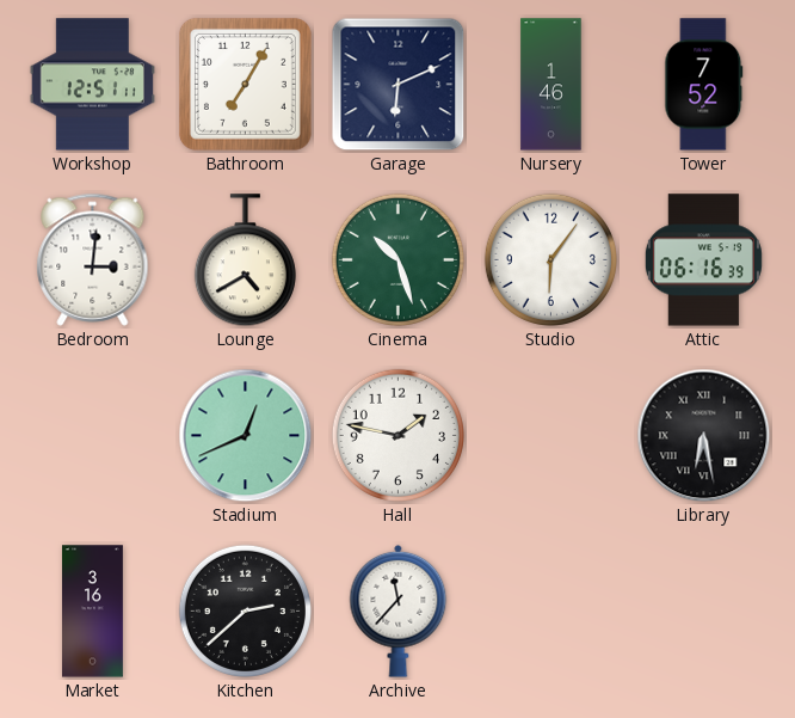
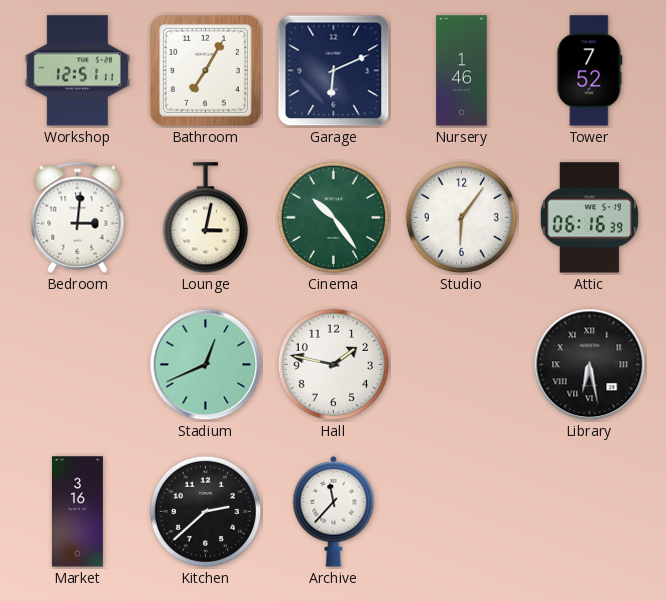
Lounge: 4:40 -> 3:02
Cinema: 10:27 -> 10:24
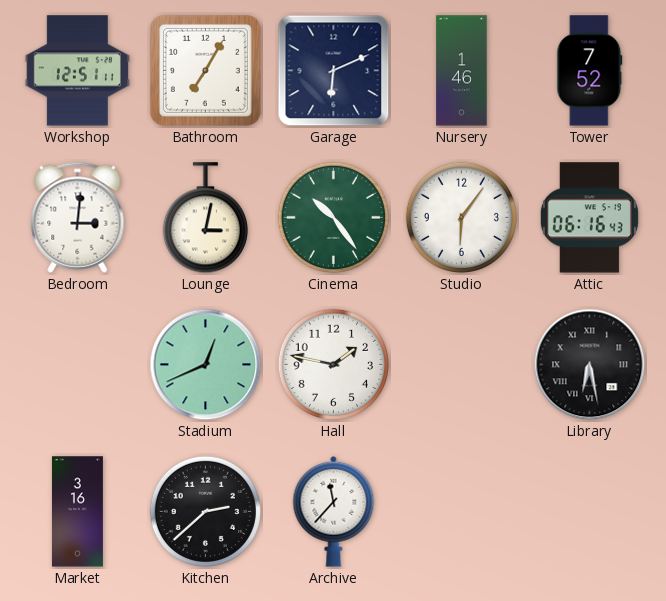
Attic: 06:16:39 -> 06:16:43
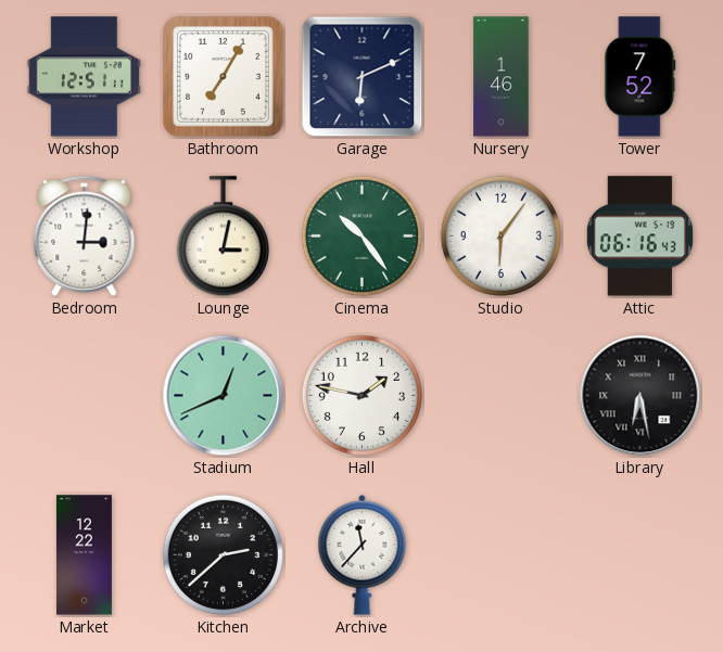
Market: 3:16 -> 12:22
